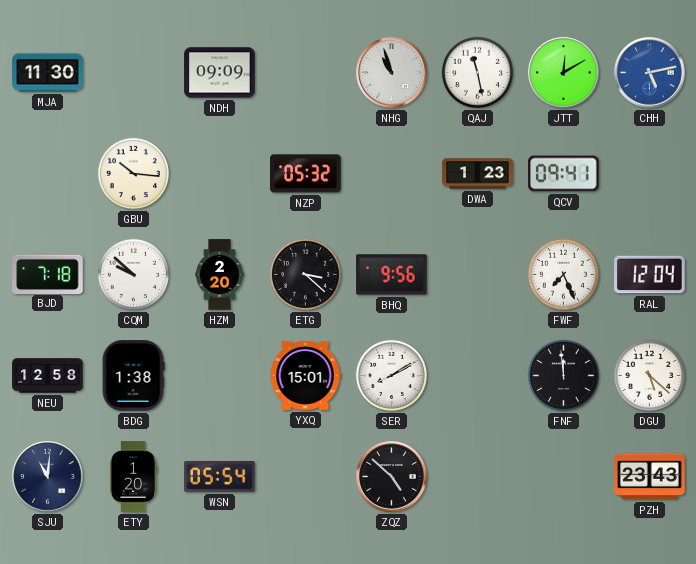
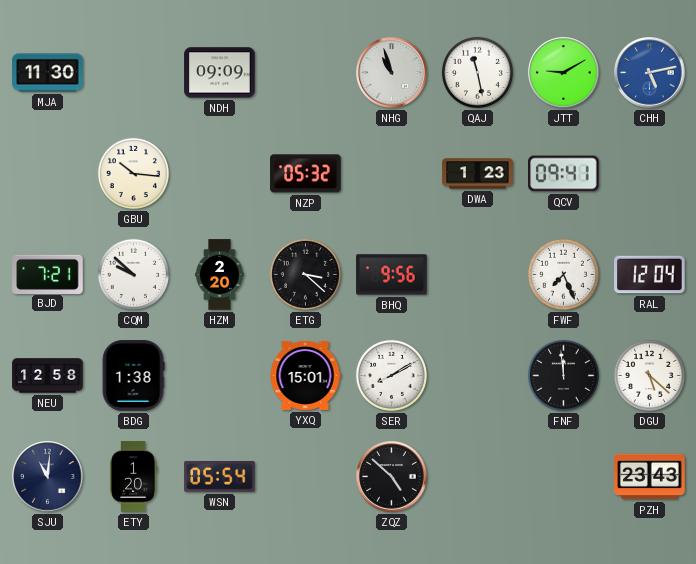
JTT: 12:10 -> 9:10
BJD: 7:18 -> 7:21
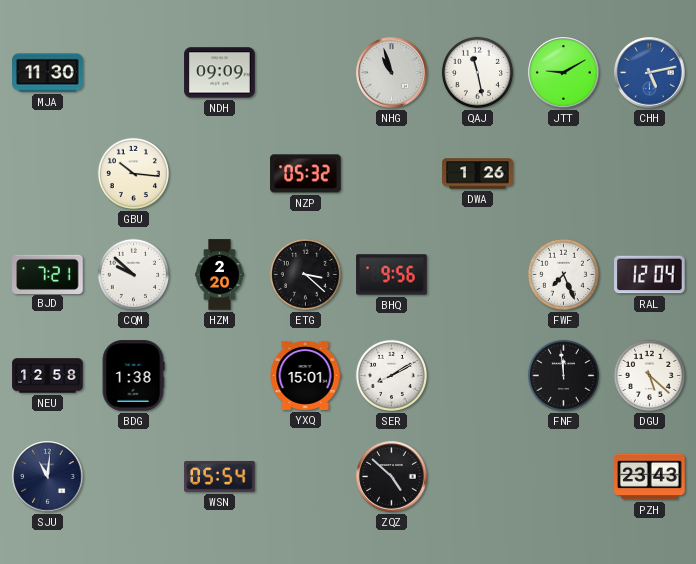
DWA: 1:23 -> 1:26
QCV: 09:41 -> none
ETY: 1:20 -> none
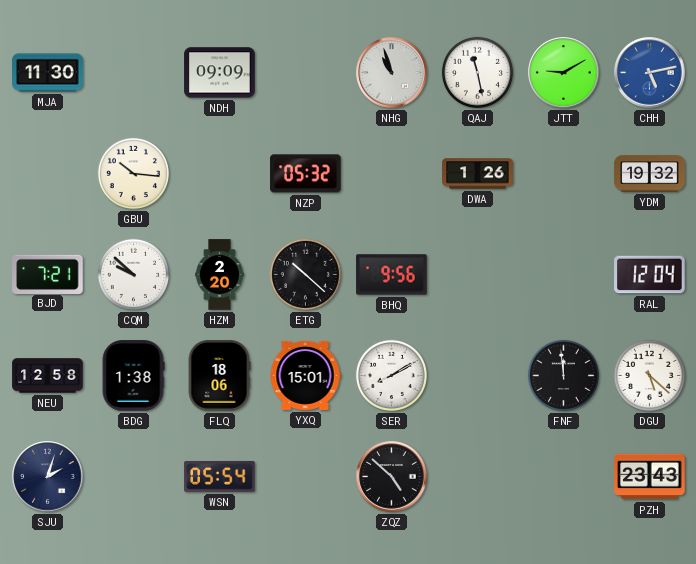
YDM: none -> 19:32
ETG: 3:22 -> 10:22
FWF: 7:26 -> none
FLQ: none -> 18:06
SJU: 11:01 -> 2:03
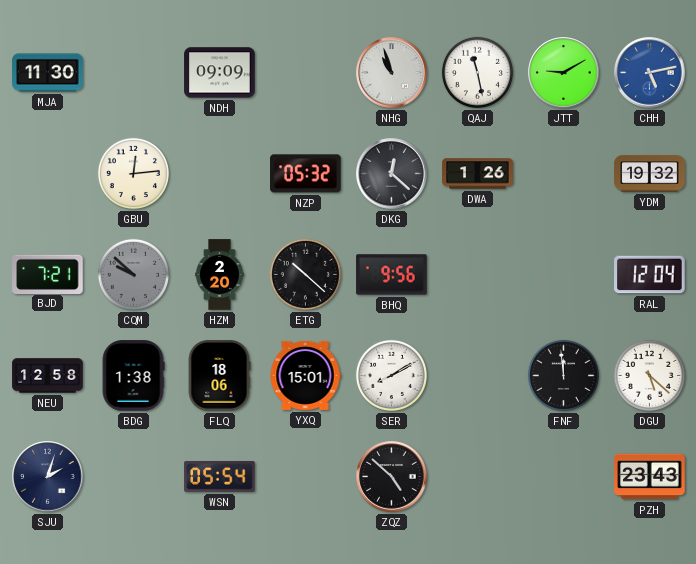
GBU: 10:16 -> 12:14
DKG: none -> 12:22
CQM dial: white -> grey
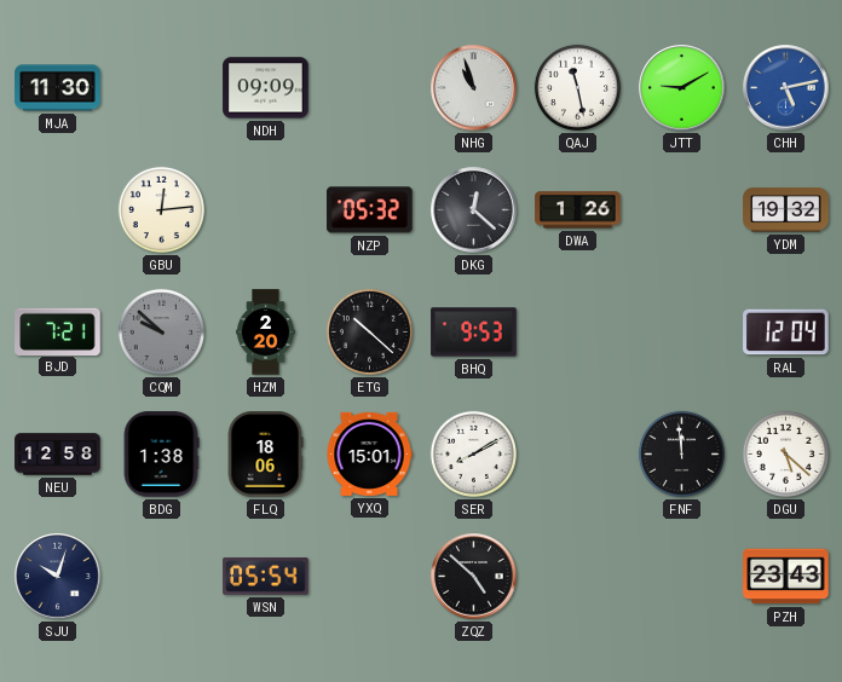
BHQ: 9:56 -> 9:53
SJU: 2:03 -> 10:03
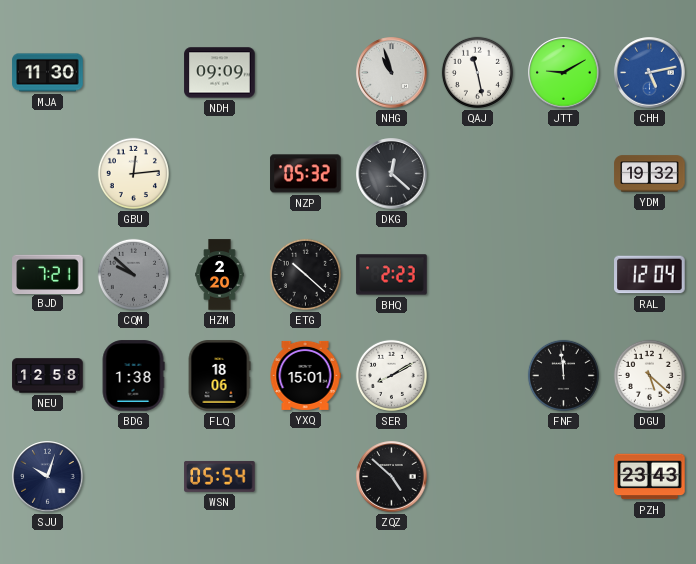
DWA: 1:26 -> none
BHQ: 9:53 -> 2:23
